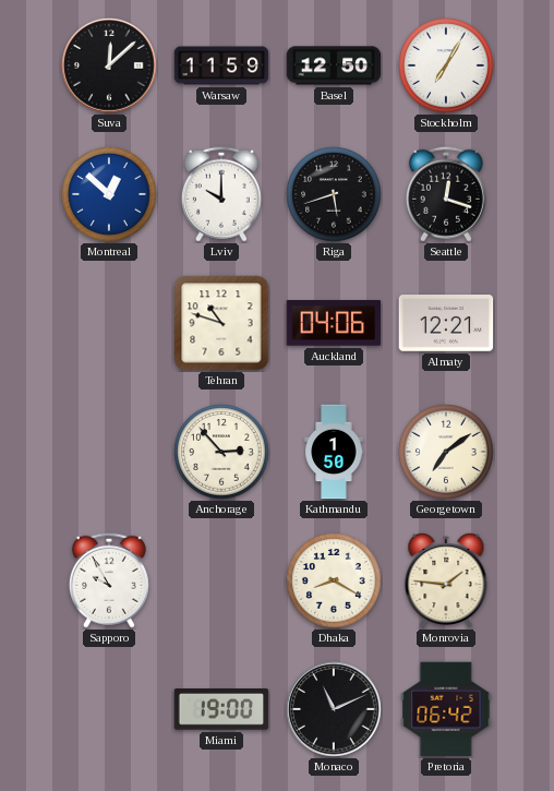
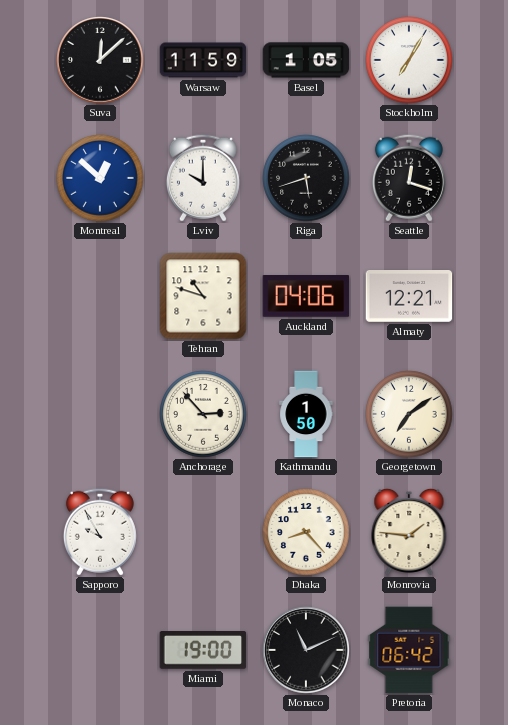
Basel: 12:50 -> 1:05
Dhaka: 8:20 -> 8:23
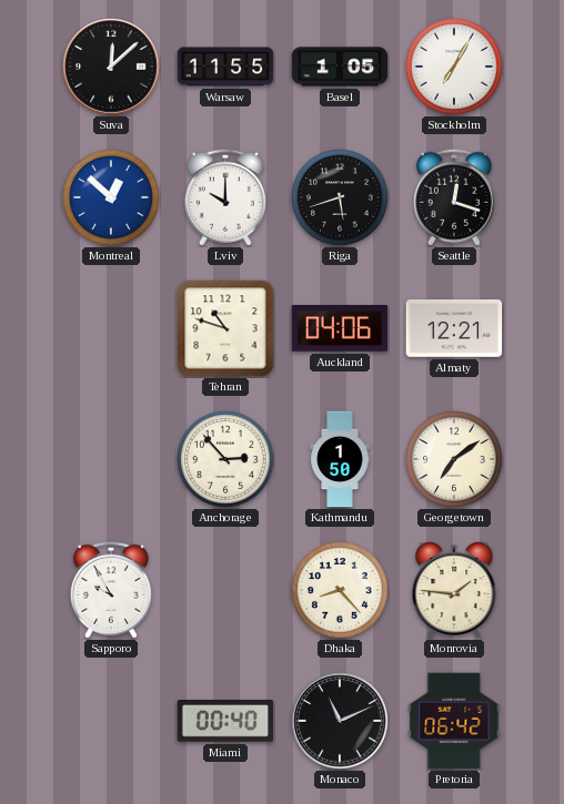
Warsaw: 11:59 -> 11:55
Miami: 19:00 -> 00:40
